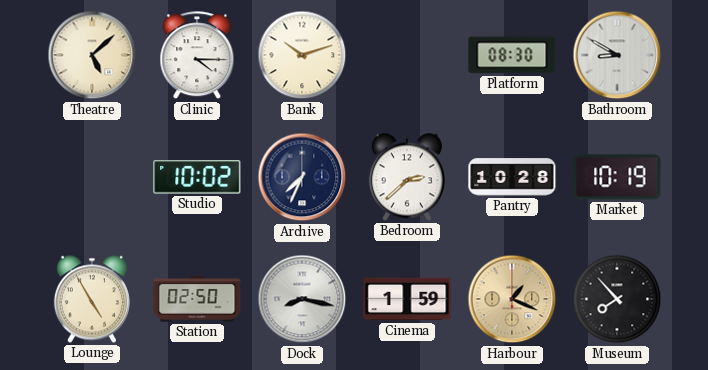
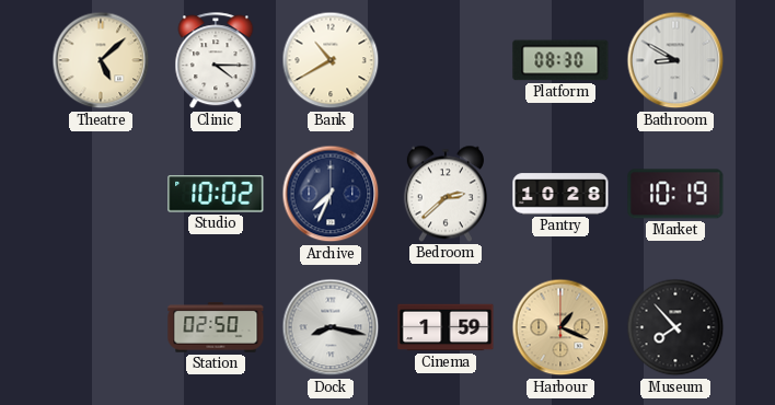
Bank: 10:12 -> 10:40
Lounge: 4:55 -> none
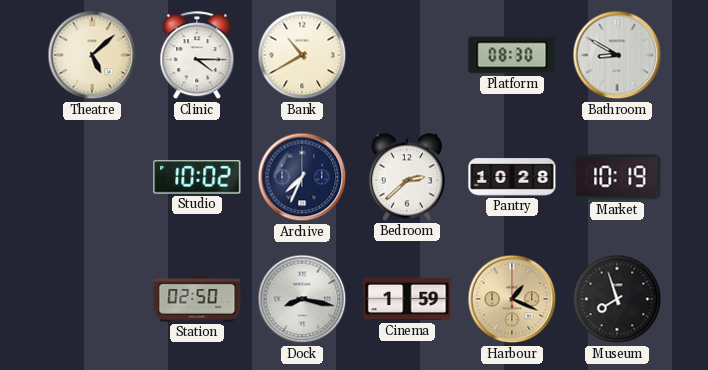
Museum: 7:53 -> 7:57
